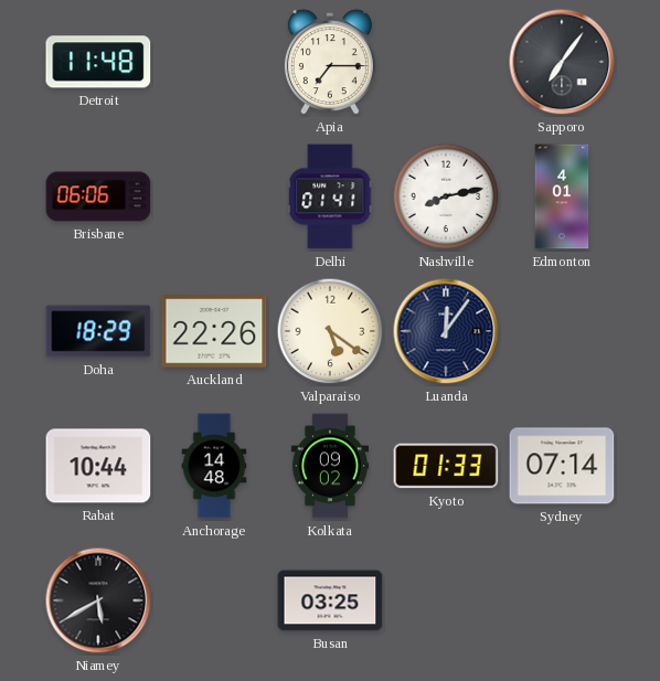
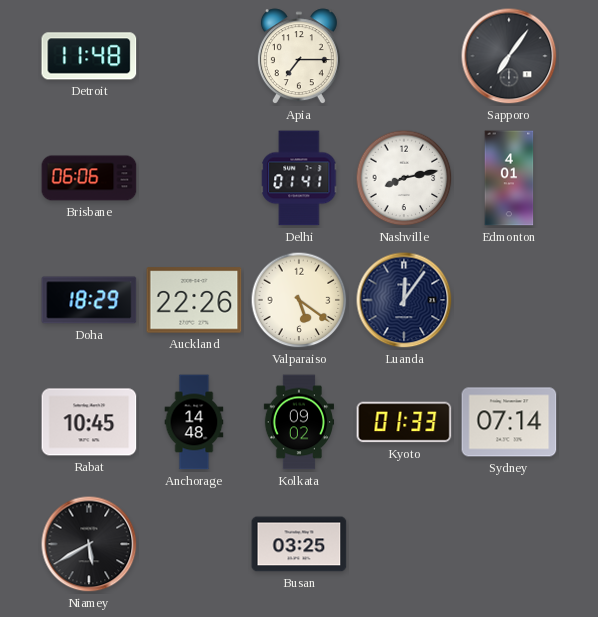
Rabat: 10:44 -> 10:45
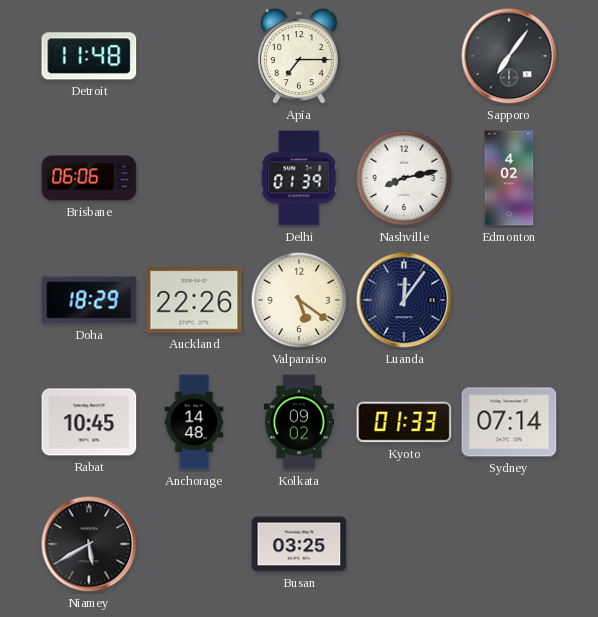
Delhi: 01:41 -> 01:39
Edmonton: 4:01 -> 4:02
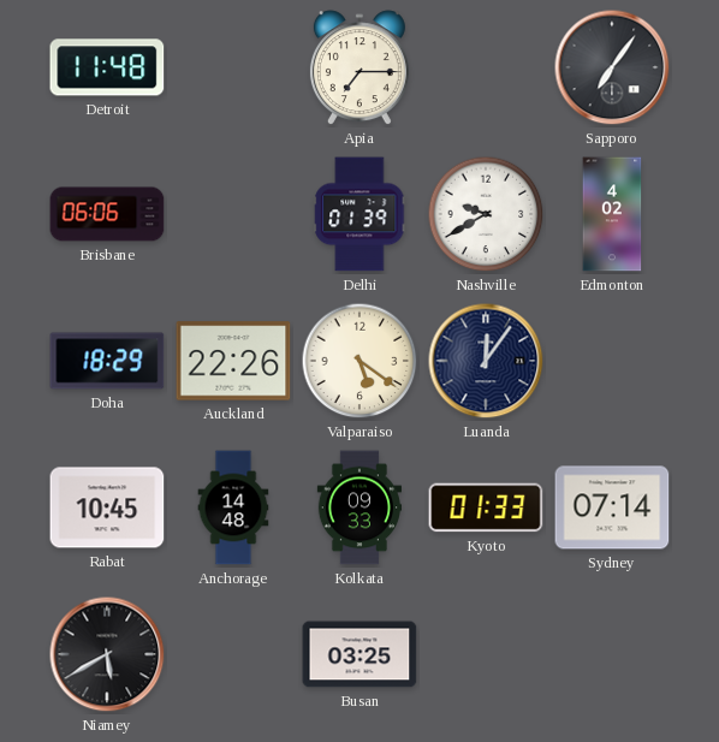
Nashville: 8:13 -> 9:40
Kolkata: 09:02 -> 09:33
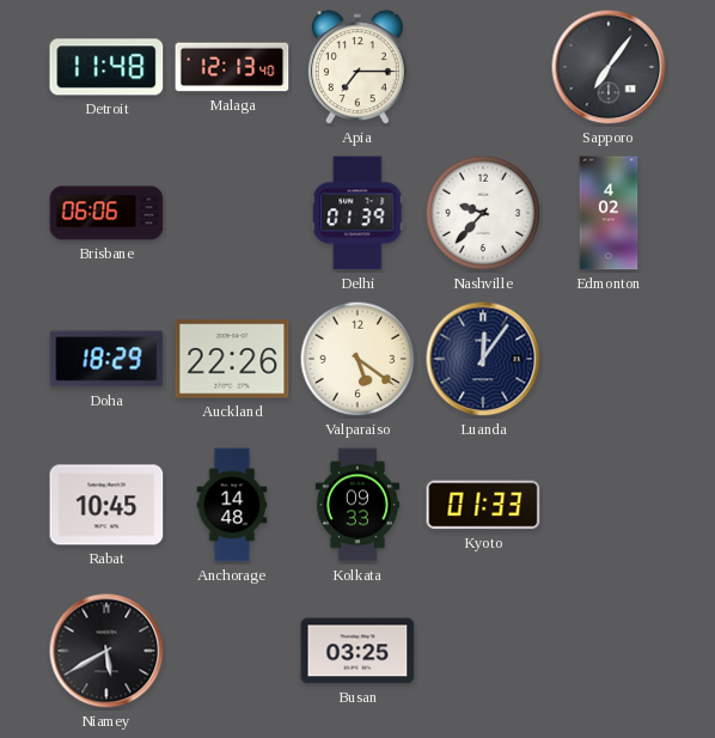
Malaga: none -> 12:13
Nashville: 9:40 -> 9:37
Sydney: 07:14 -> none
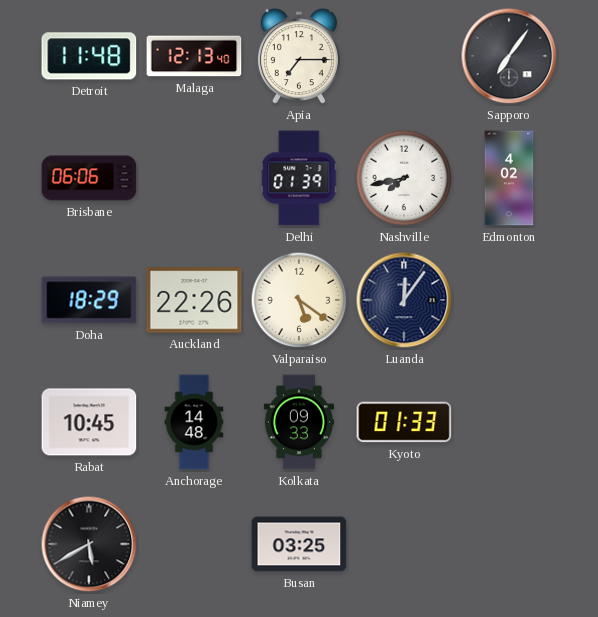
Nashville: 9:37 -> 7:43
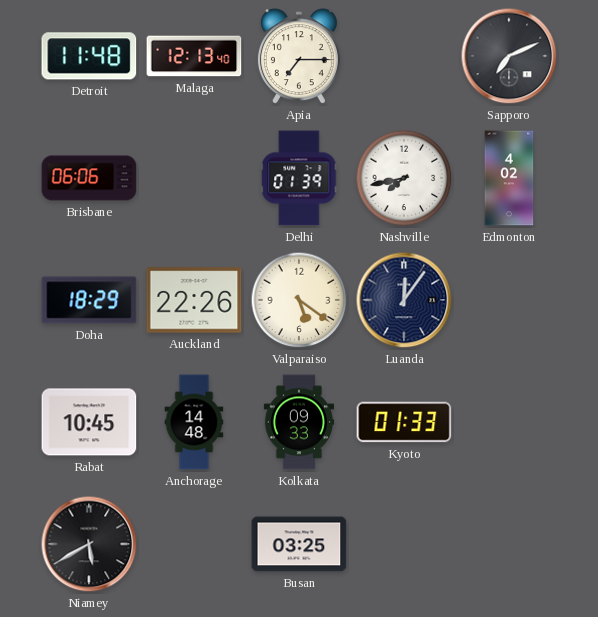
Sapporo: 7:06 -> 7:11
